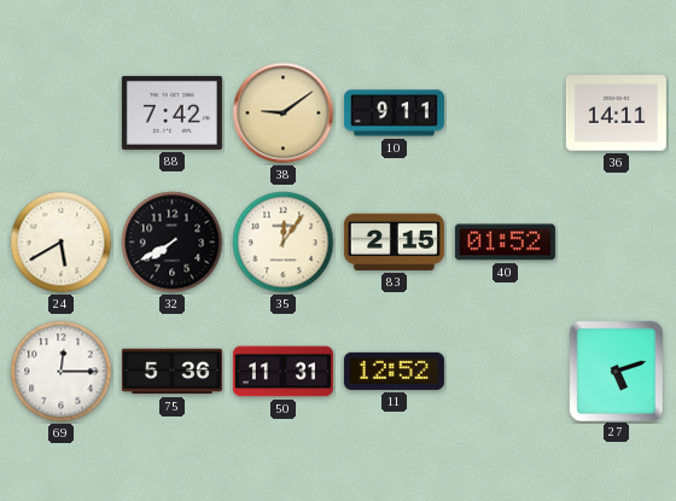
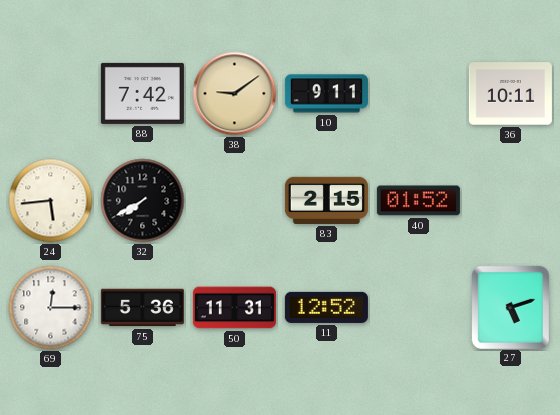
36: 14:11 -> 10:11
24: 5:40 -> 5:44
35: 12:06 -> none
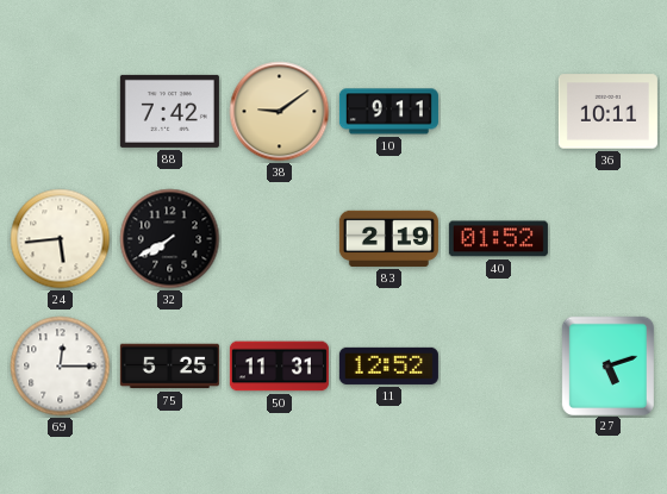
83: 2:15 -> 2:19
75: 5:36 -> 5:25
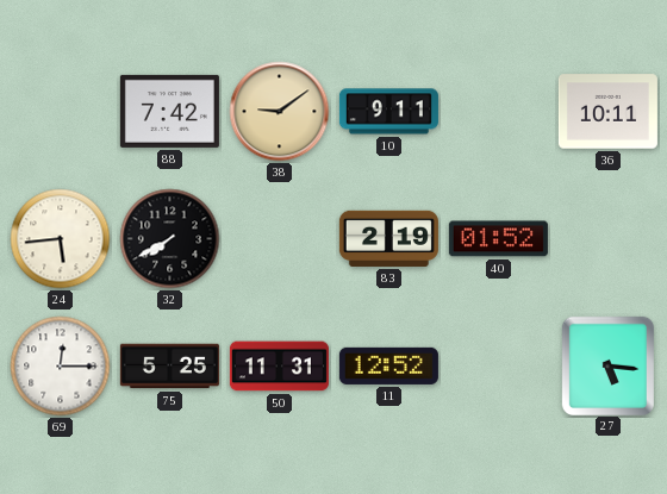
27: 5:12 -> 5:16
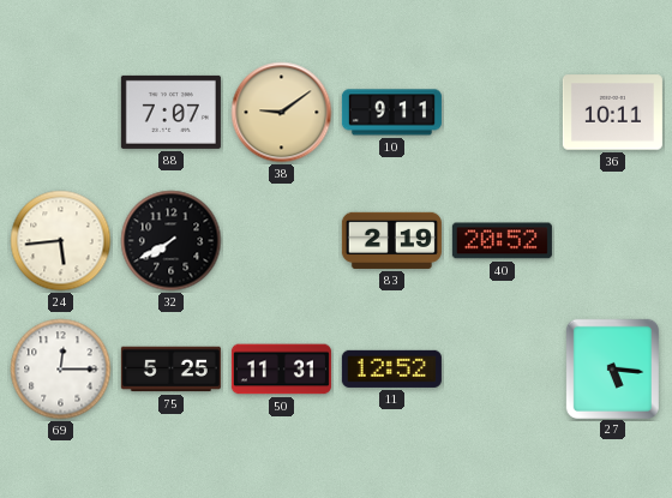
88: 7:42 -> 7:07
40: 01:52 -> 20:52
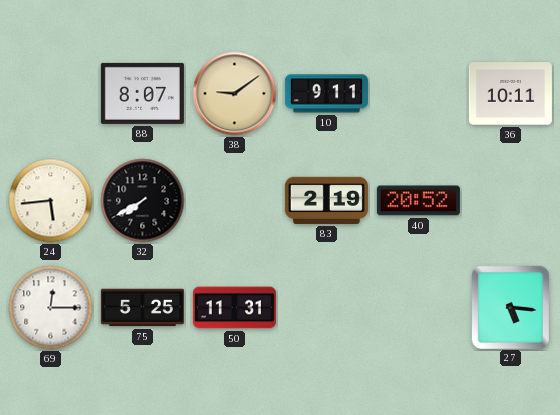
88: 7:07 -> 8:07
11: 12:52 -> none
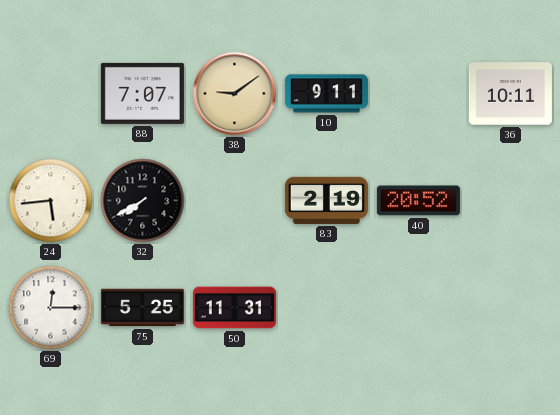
88: 8:07 -> 7:07
27: 5:16 -> none
